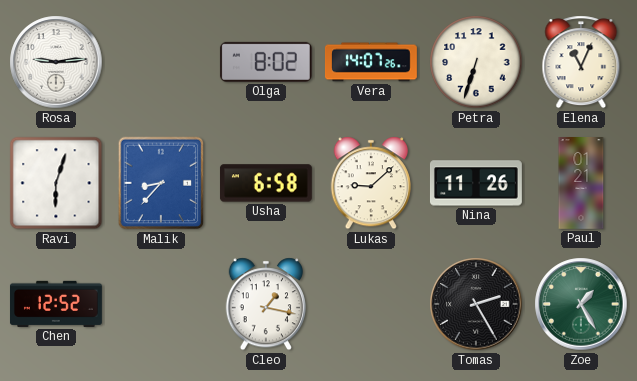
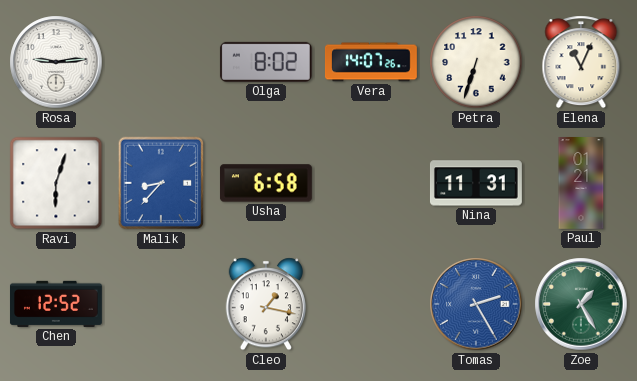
Lukas: 9:08 -> none
Nina: 11:26 -> 11:31
Tomas dial: black -> blue
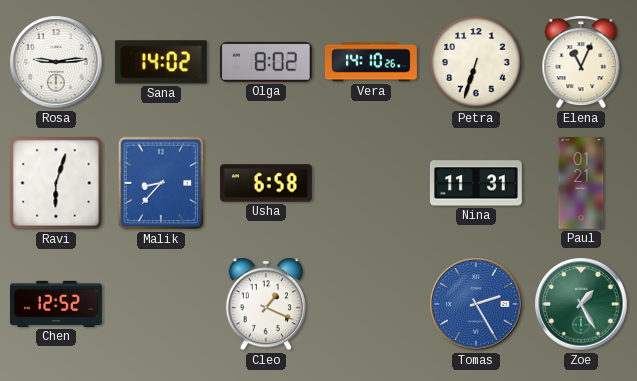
Sana: none -> 14:02
Vera: 14:07 -> 14:10
Cleo: 1:17 -> 1:19
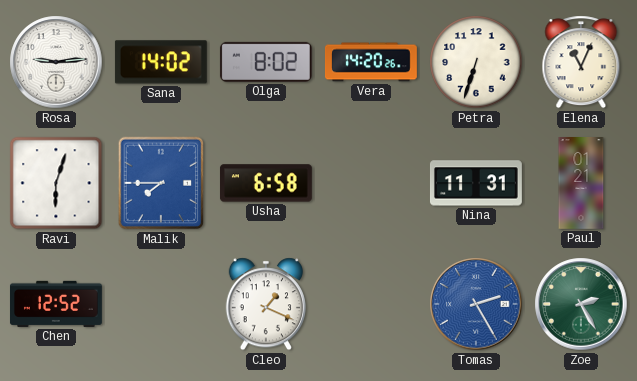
Vera: 14:10 -> 14:20
Malik: 8:37 -> 7:45
Zoe: 1:25 -> 2:25
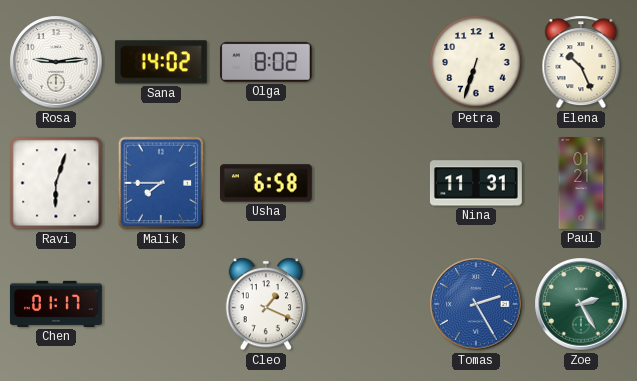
Vera: 14:20 -> none
Elena: 11:04 -> 10:26
Chen: 12:52 -> 01:17
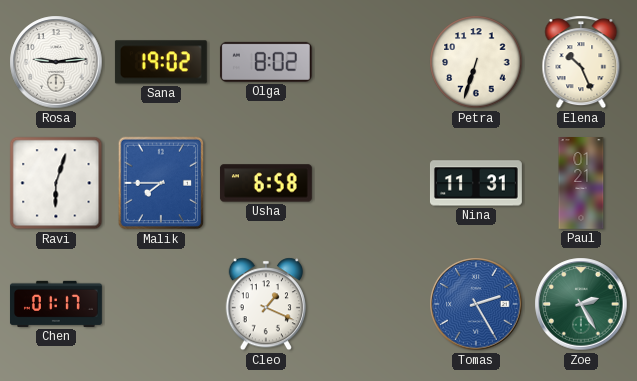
Sana: 14:02 -> 19:02
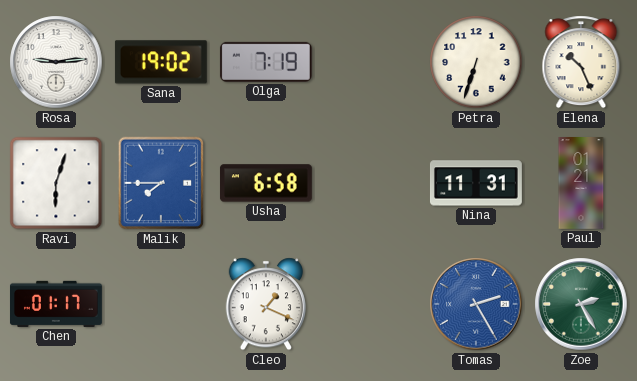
Olga: 8:02 -> 7:19
